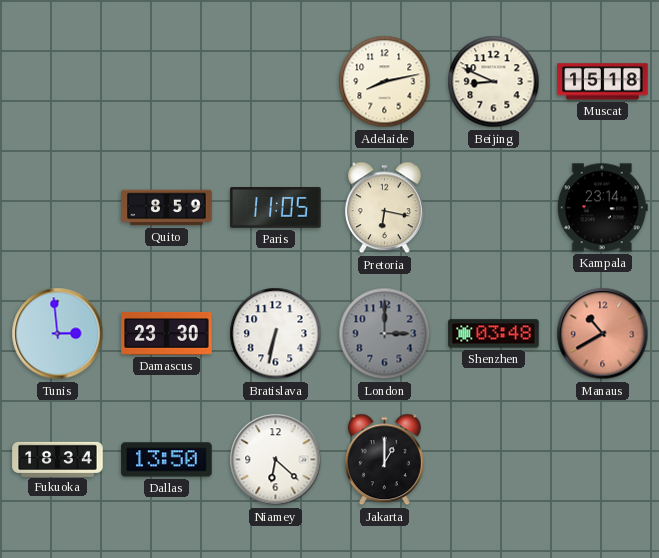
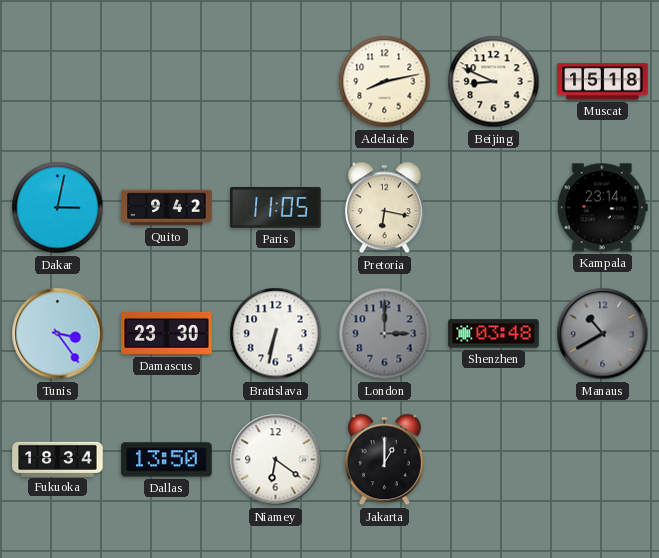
Dakar: none -> 3:02
Quito: 8:59 -> 9:42
Tunis: 2:59 -> 3:24
Manaus dial: salmon -> grey
Niamey: 6:22 -> 6:21
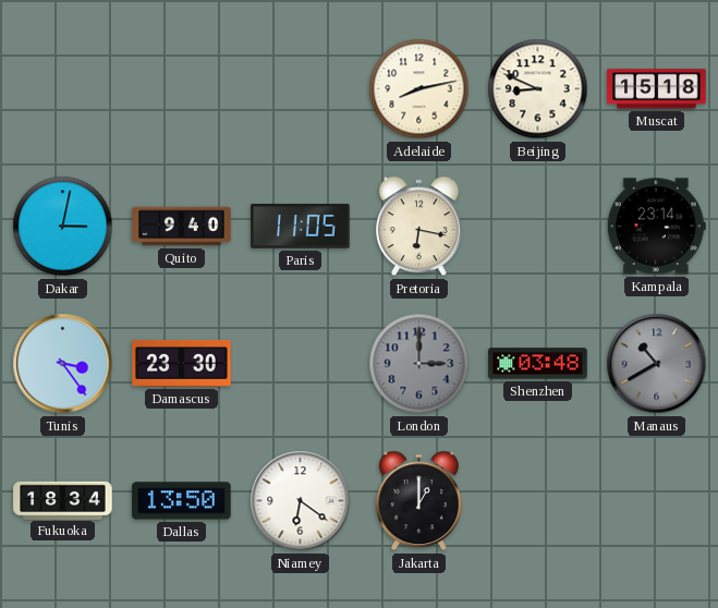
Quito: 9:42 -> 9:40
Bratislava: 6:32 -> none
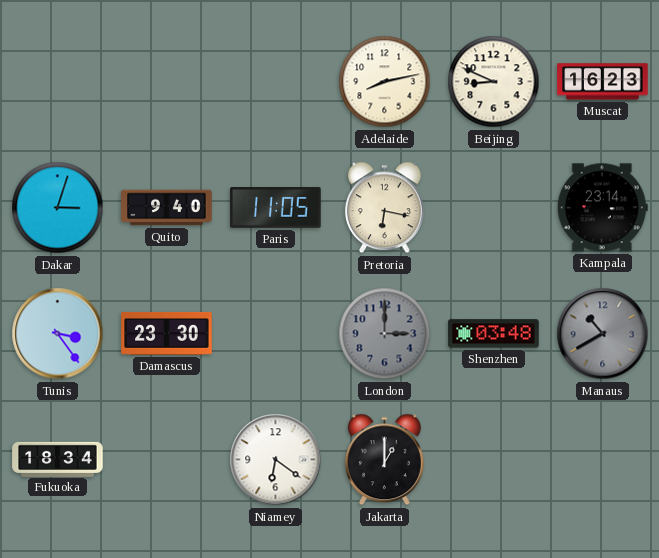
Muscat: 15:18 -> 16:23
Dakar: 3:02 -> 3:03
Dallas: 13:50 -> none
